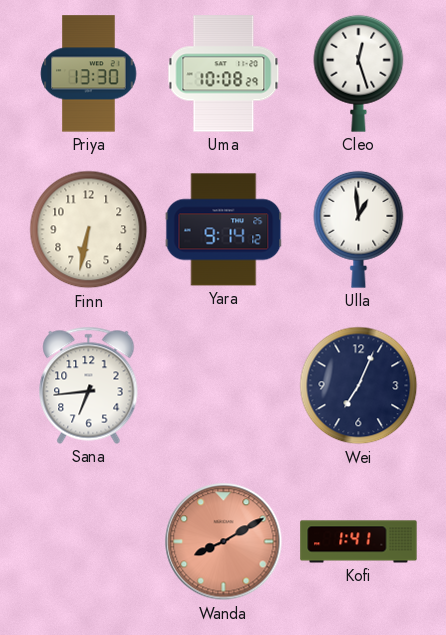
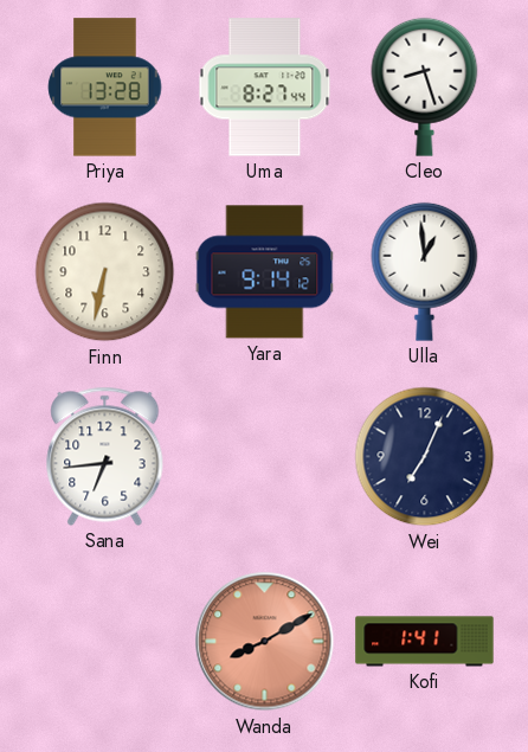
Priya: 13:30 -> 13:28
Uma: 10:08 -> 8:27
Cleo: 12:27 -> 8:27
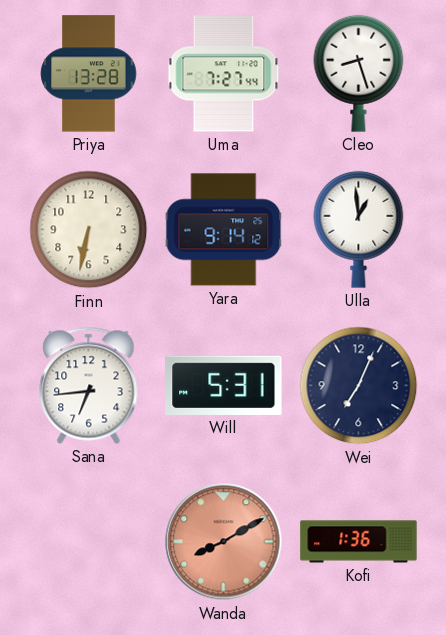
Uma: 8:27 -> 7:27
Will: none -> 5:31
Kofi: 1:41 -> 1:36
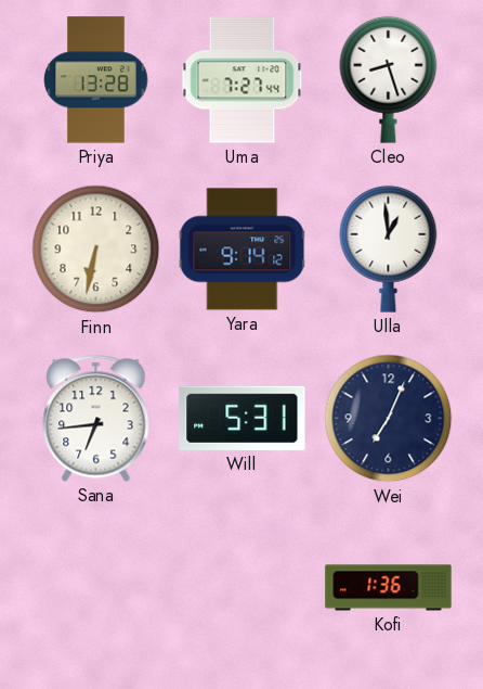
Wanda: 8:10 -> none
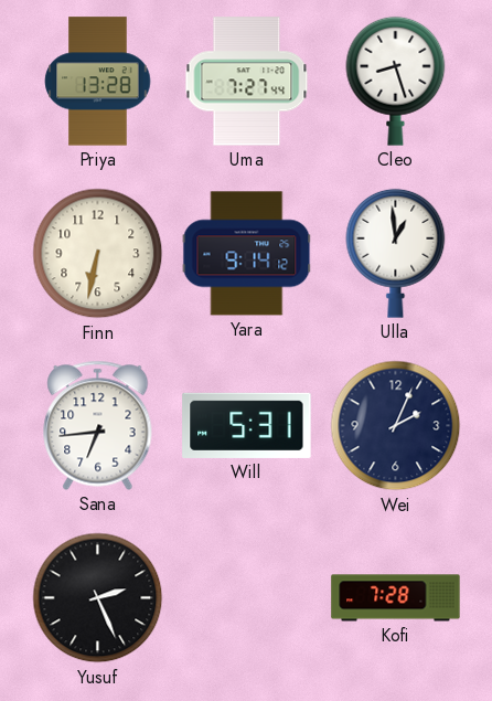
Wei: 7:04 -> 2:04
Yusuf: none -> 2:26
Kofi: 1:36 -> 7:28
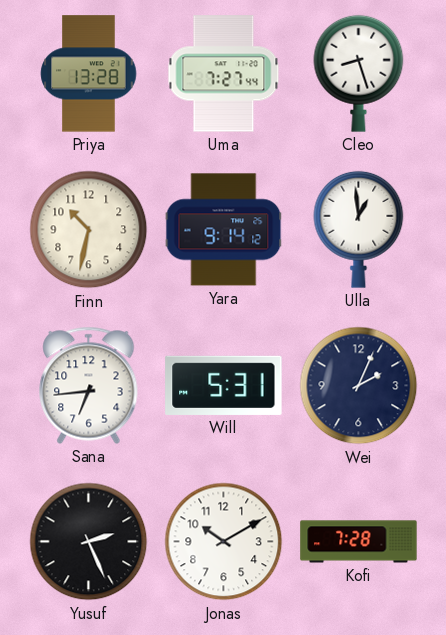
Finn: 6:32 -> 10:32
Jonas: none -> 10:10
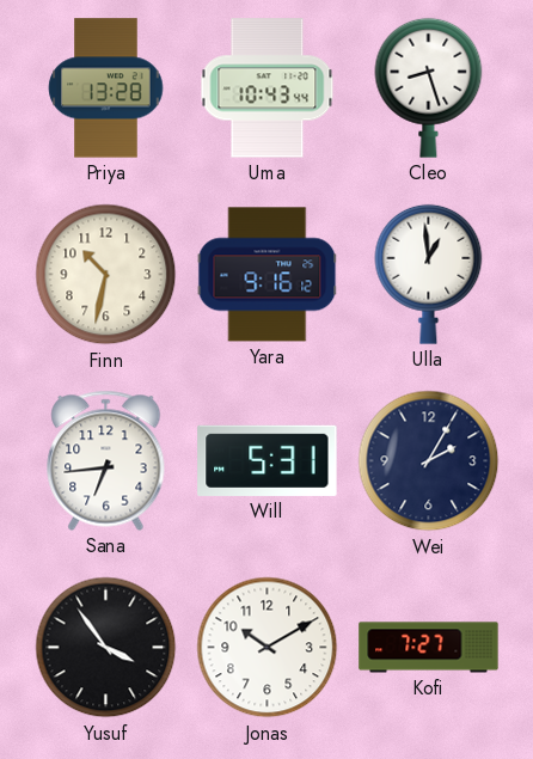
Uma: 7:27 -> 10:43
Yara: 9:14 -> 9:16
Wei: 2:04 -> 2:05
Yusuf: 2:26 -> 3:54
Kofi: 7:28 -> 7:27
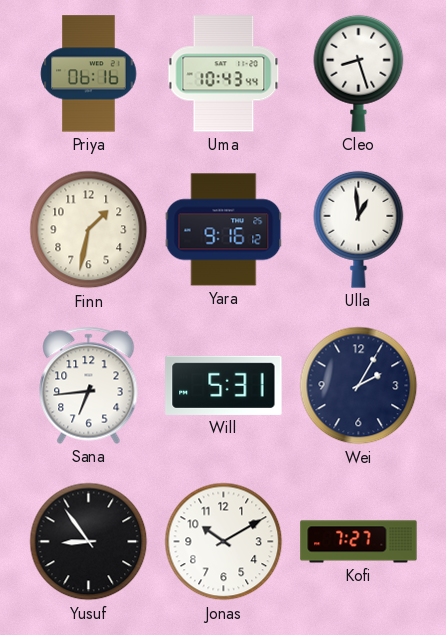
Priya: 13:28 -> 06:16
Finn: 10:32 -> 1:32
Yusuf: 3:54 -> 8:54
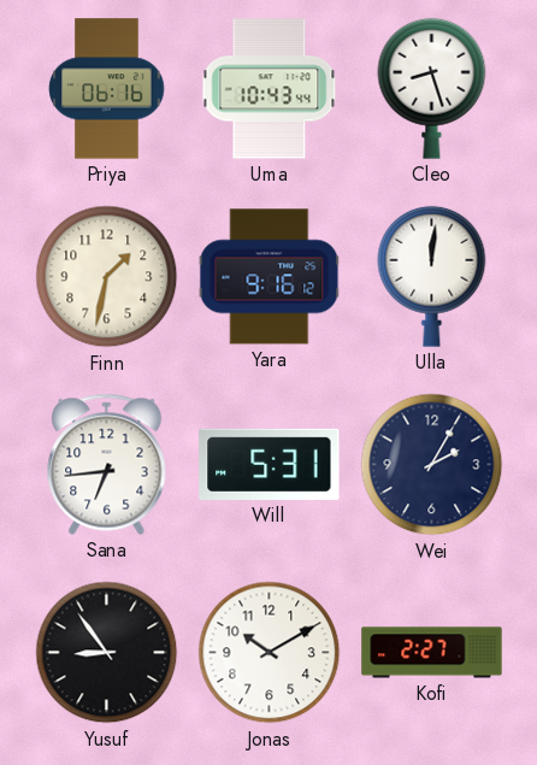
Ulla: 12:59 -> 12:01
Kofi: 7:27 -> 2:27
